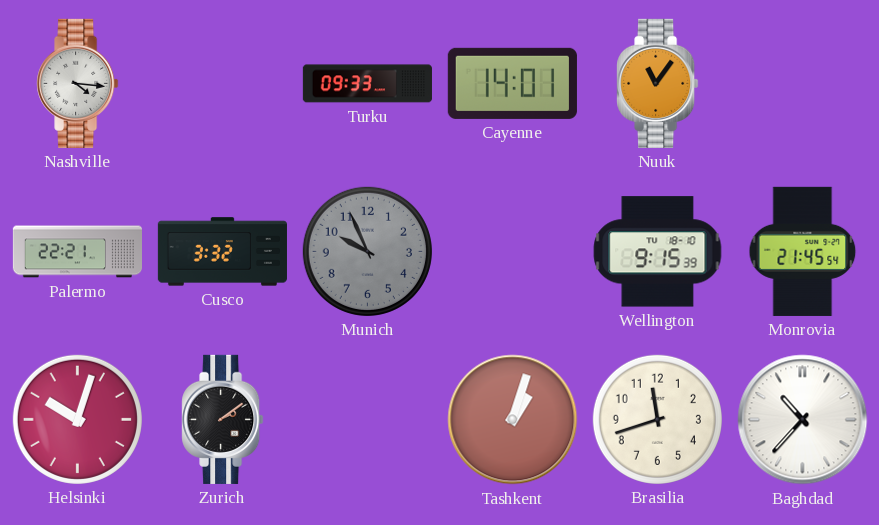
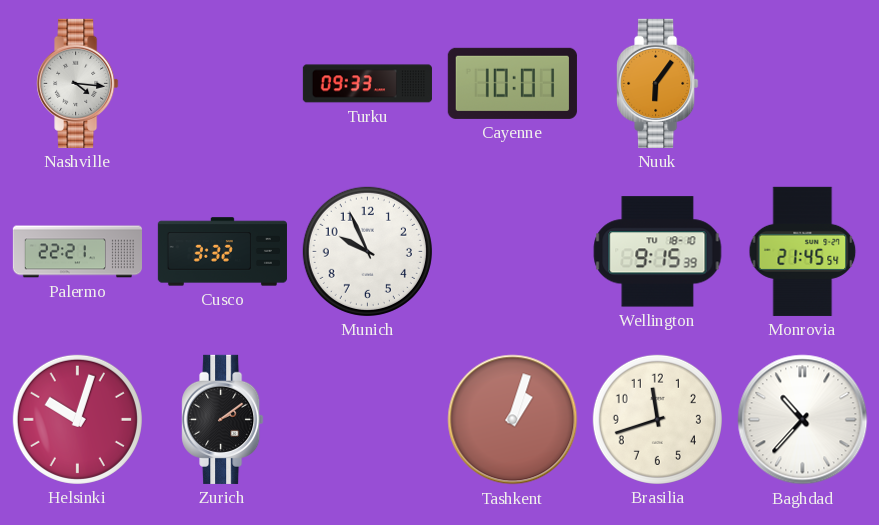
Cayenne: 14:01 -> 10:01
Nuuk: 11:06 -> 6:06
Munich dial: grey -> white
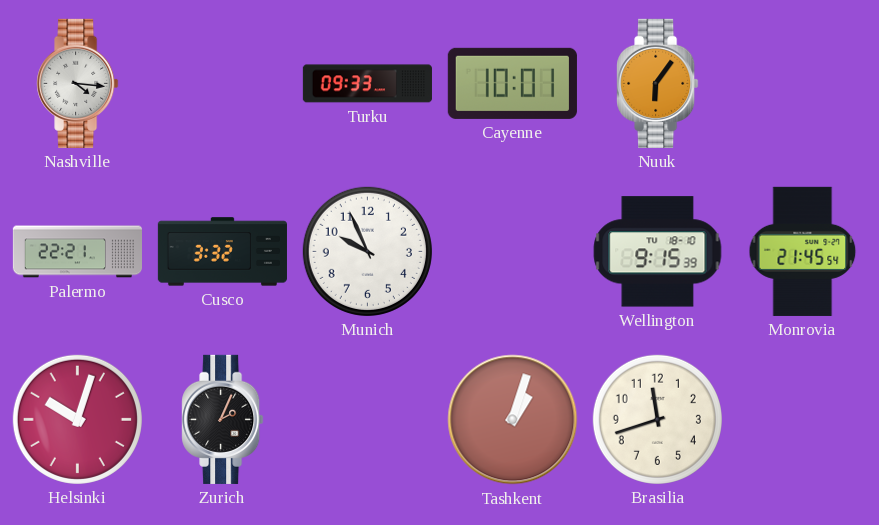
Zurich: 2:09 -> 2:04
Baghdad: 10:37 -> none
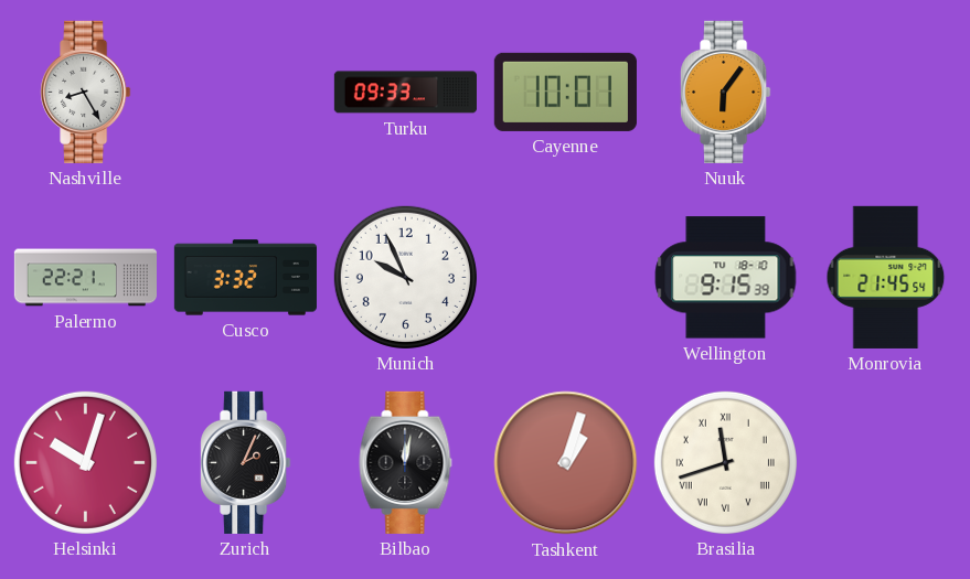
Nashville: 4:16 -> 8:25
Bilbao: none -> 12:02
Brasilia numerals: Arabic -> Roman
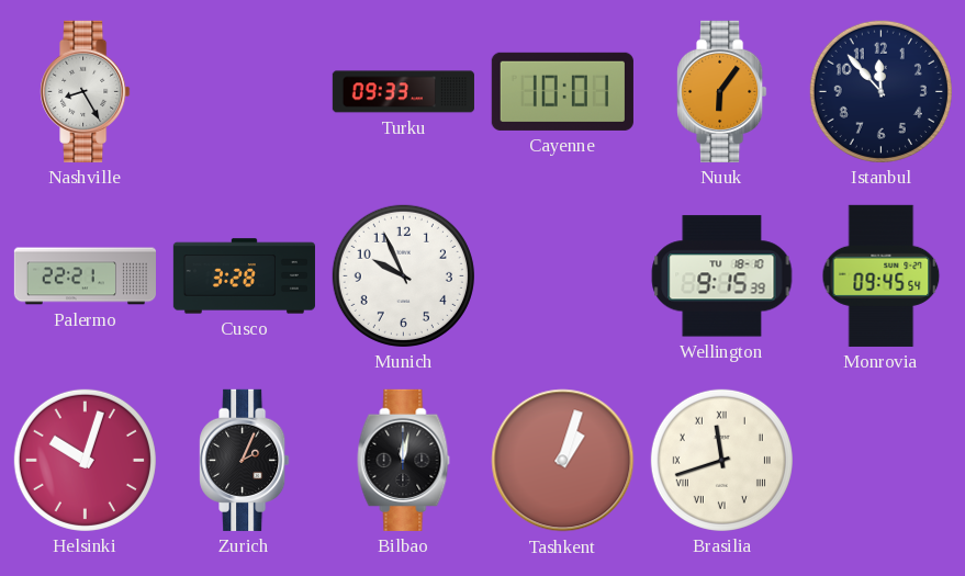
Istanbul: none -> 11:53
Cusco: 3:32 -> 3:28
Monrovia: 21:45 -> 09:45
